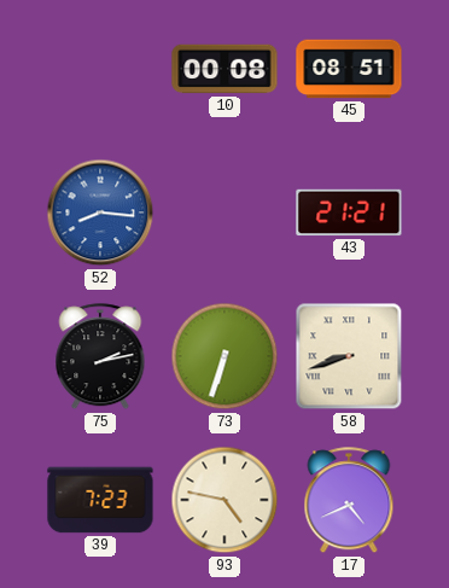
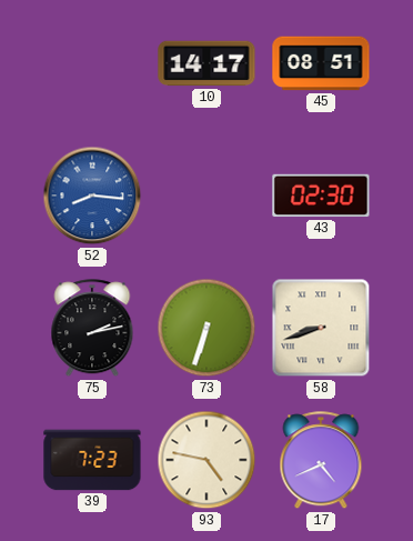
10: 00:08 -> 14:17
43: 21:21 -> 02:30
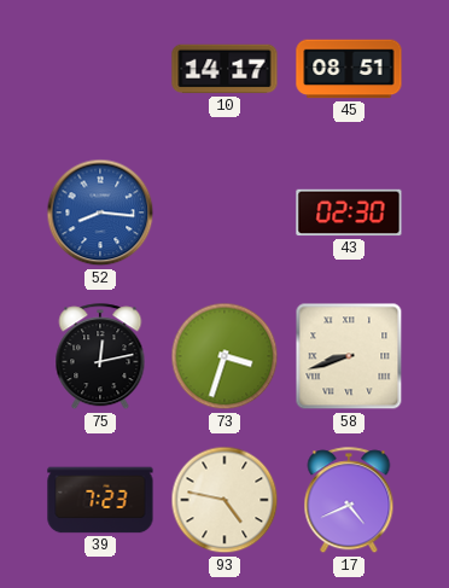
75: 2:13 -> 12:13
73: 6:33 -> 3:33
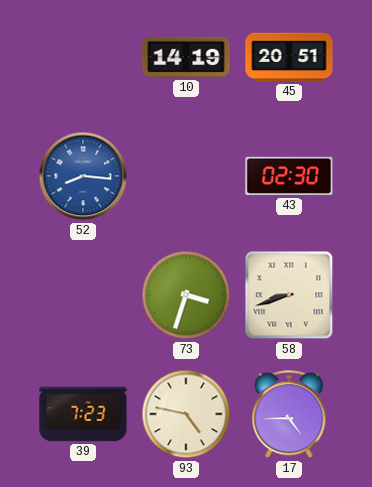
10: 14:17 -> 14:19
45: 08:51 -> 20:51
75: 12:13 -> none
17: 4:41 -> 4:45
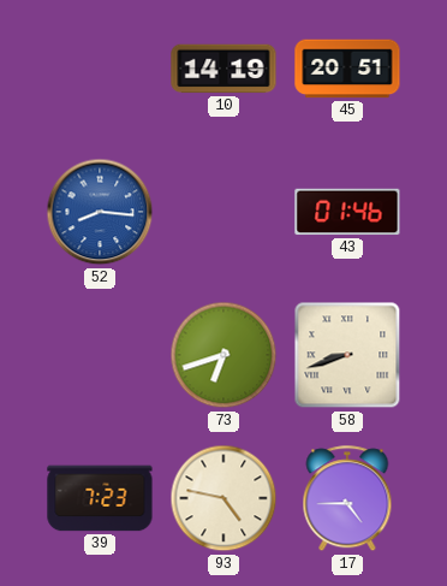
43: 02:30 -> 01:46
73: 3:33 -> 6:42
